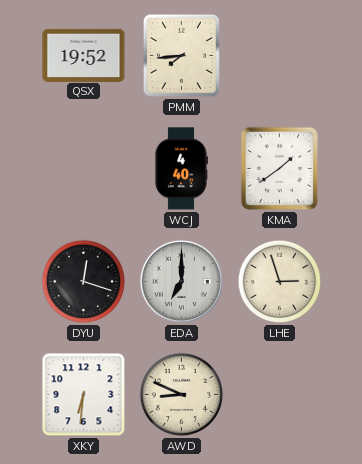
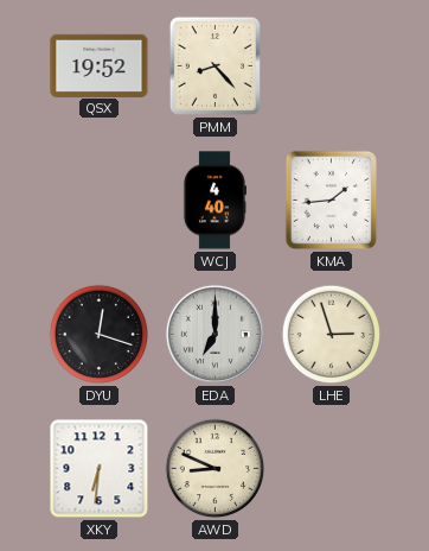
PMM: 7:44 -> 8:23
KMA: 1:39 -> 1:44
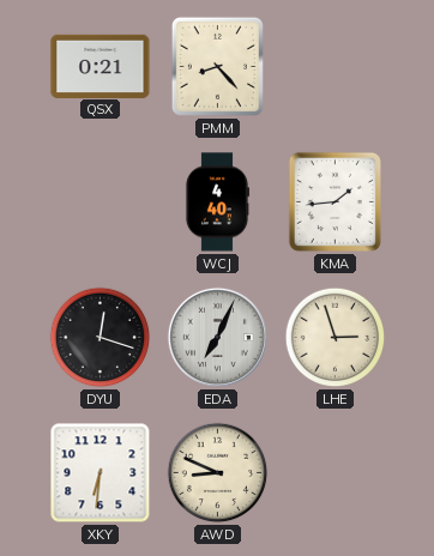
QSX: 19:52 -> 0:21
EDA: 7:00 -> 7:04
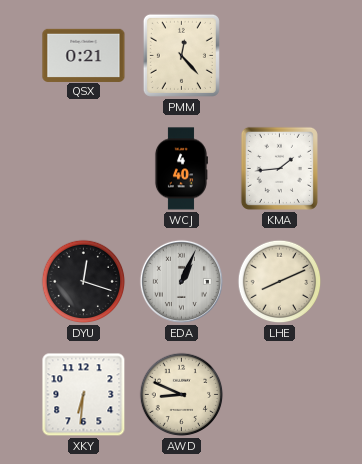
PMM: 8:23 -> 12:23
EDA: 7:04 -> 1:04
LHE: 2:57 -> 8:11
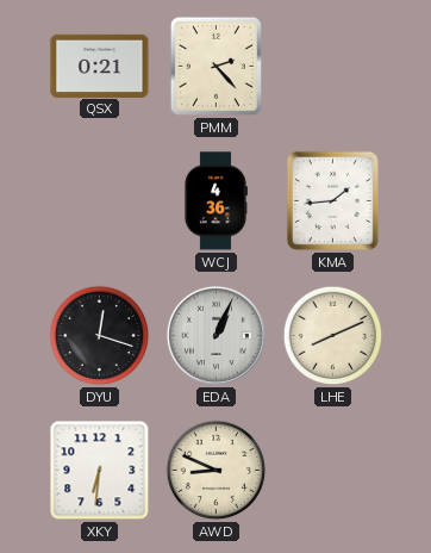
PMM: 12:23 -> 2:23
WCJ: 4:40 -> 4:36
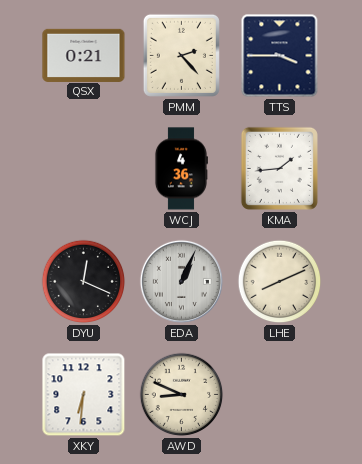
TTS: none -> 3:45
DYU: 12:18 -> 12:19
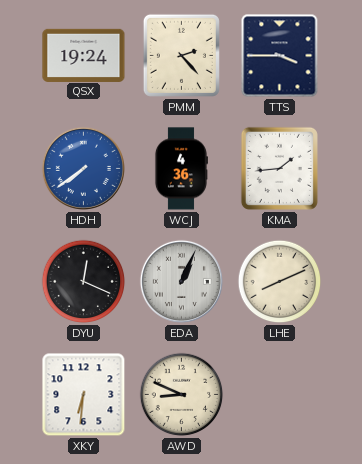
QSX: 0:21 -> 19:24
HDH: none -> 7:39
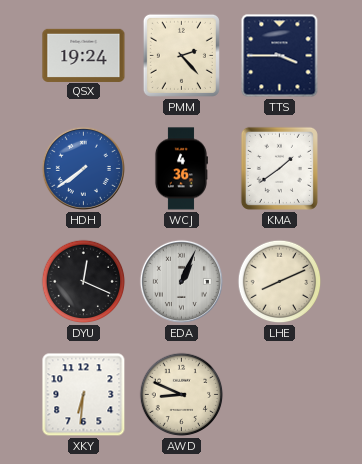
KMA: 1:44 -> 1:39
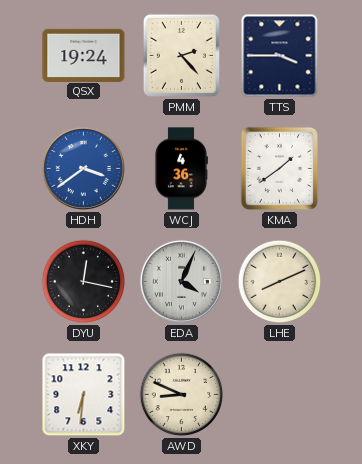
HDH: 7:39 -> 3:39
DYU: 12:19 -> 12:17
EDA: 1:04 -> 4:04
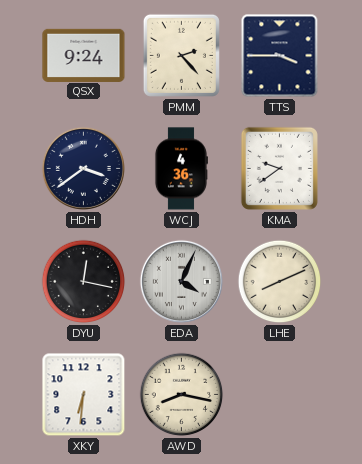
QSX: 19:24 -> 9:24
HDH dial: blue -> navy
KMA: 1:39 -> 9:39
AWD: 8:49 -> 8:17
